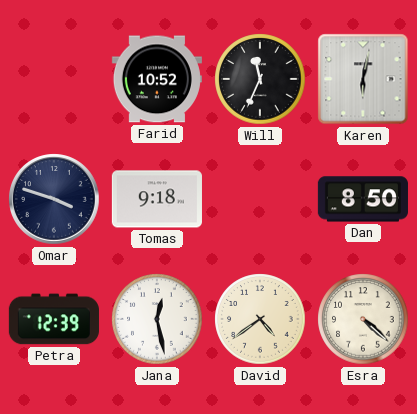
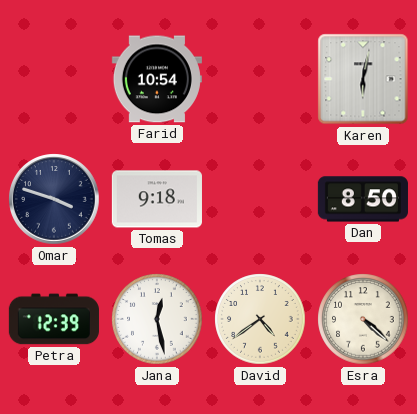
Farid: 10:52 -> 10:54
Will: 11:34 -> none
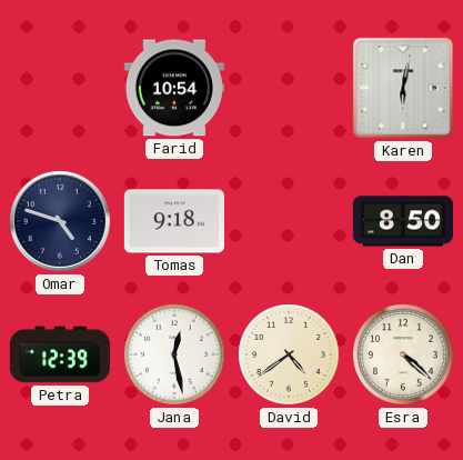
Omar: 3:48 -> 4:48
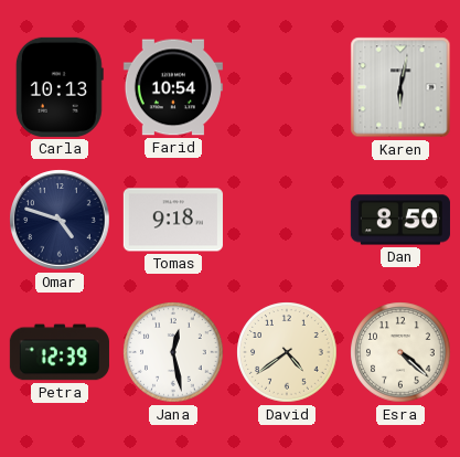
Carla: none -> 10:13
